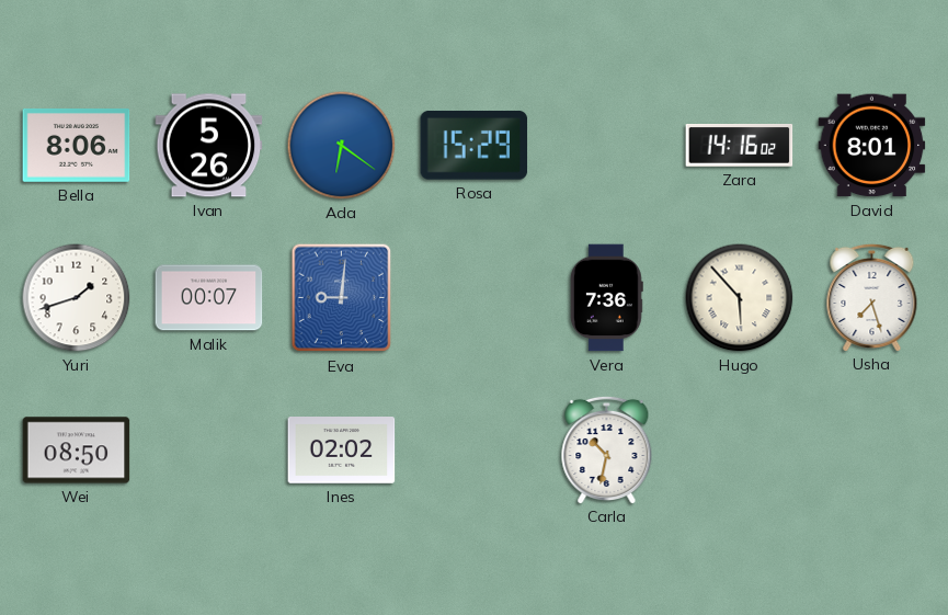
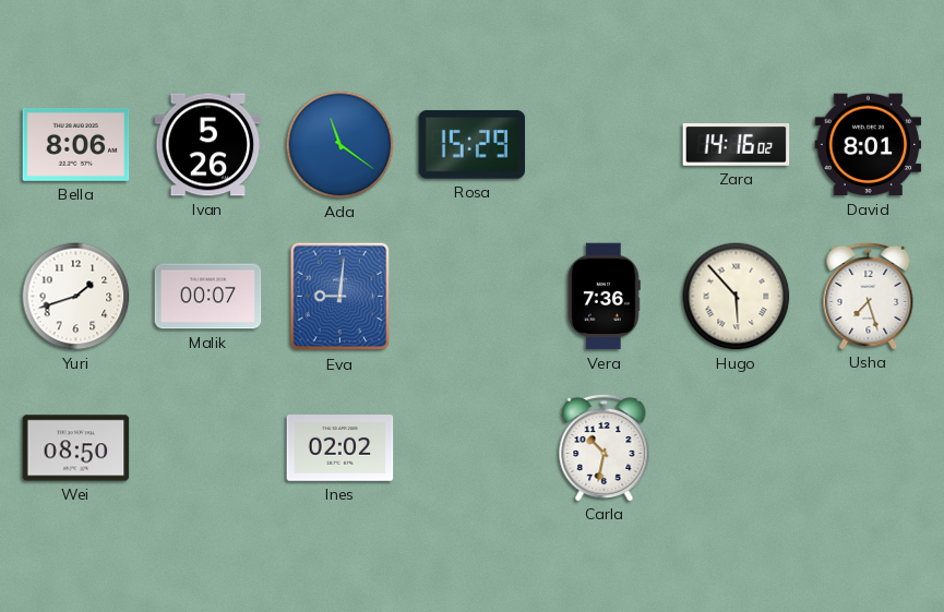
Ada: 6:21 -> 11:21
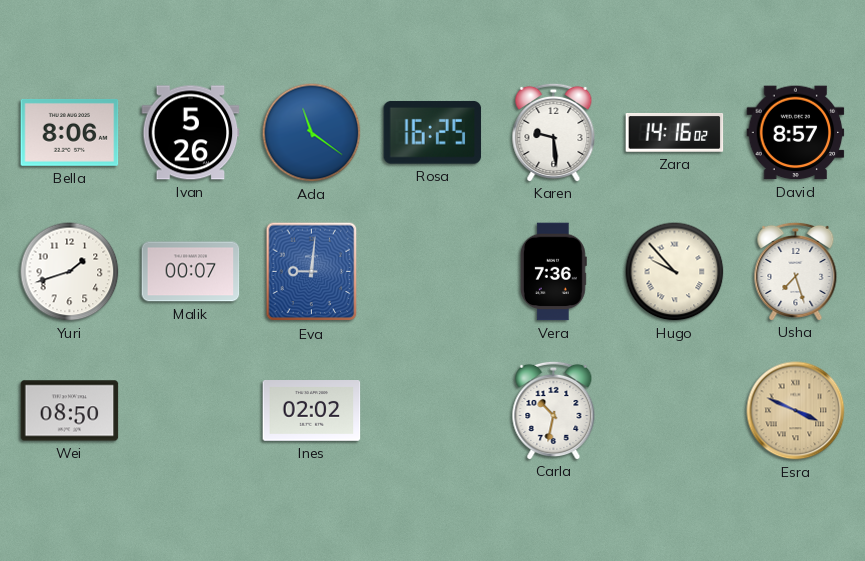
Rosa: 15:29 -> 16:25
Karen: none -> 9:29
David: 8:01 -> 8:57
Hugo: 5:53 -> 9:53
Esra: none -> 3:49
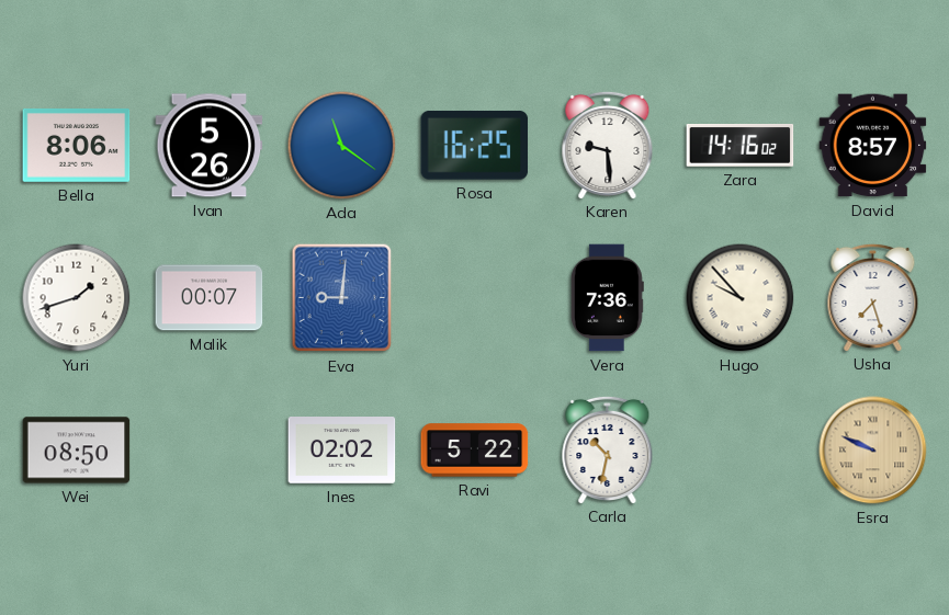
Ravi: none -> 5:22
Esra: 3:49 -> 9:49
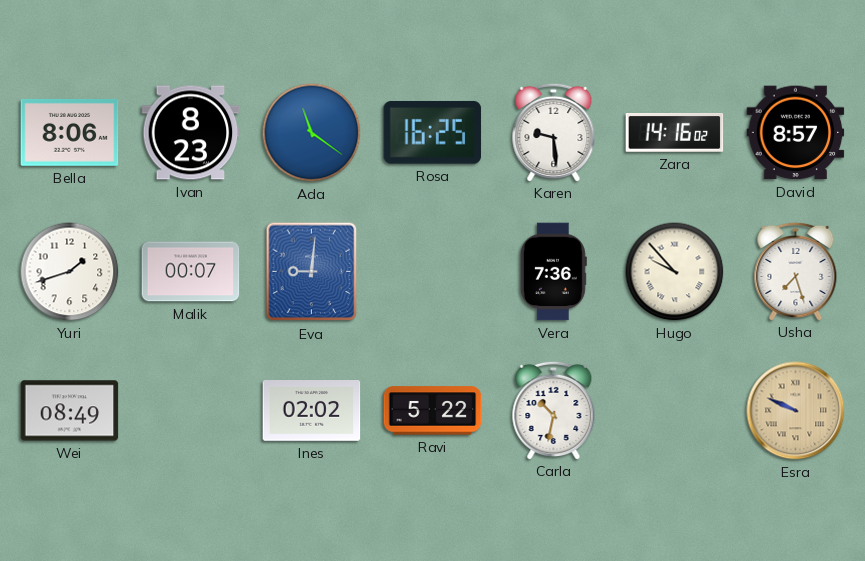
Ivan: 5:26 -> 8:23
Wei: 08:50 -> 08:49
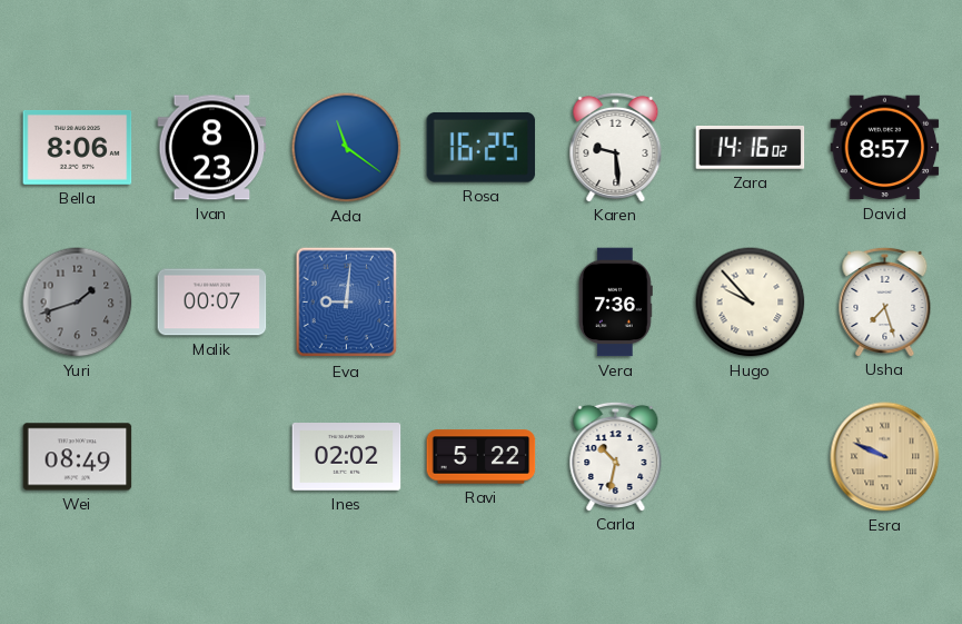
Yuri dial: white -> grey
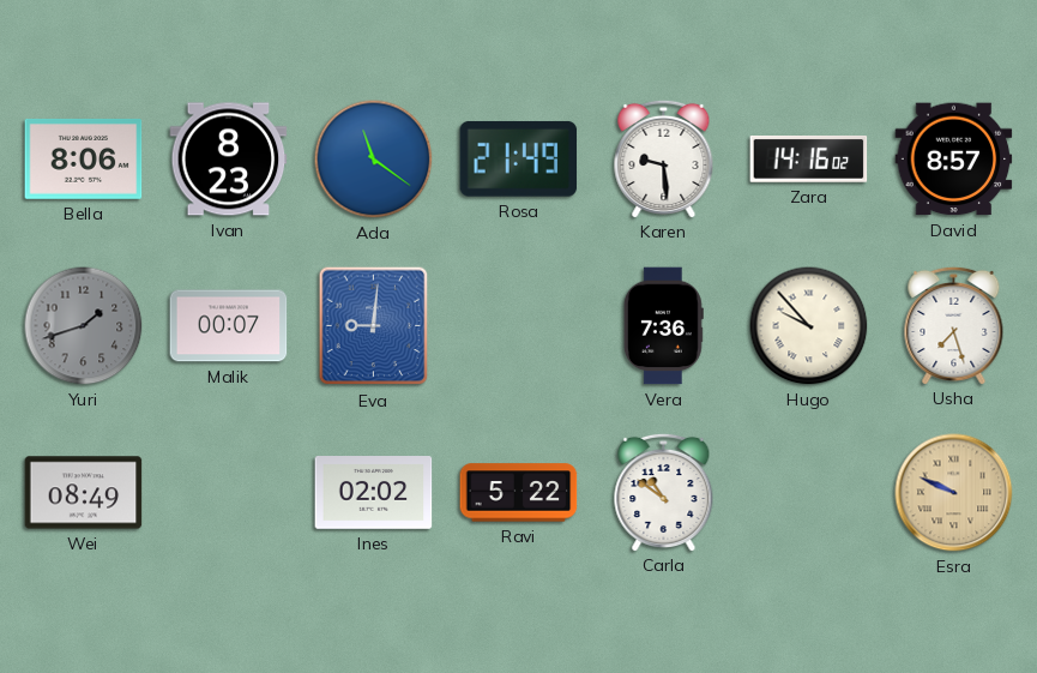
Rosa: 16:25 -> 21:49
Carla: 10:32 -> 10:51
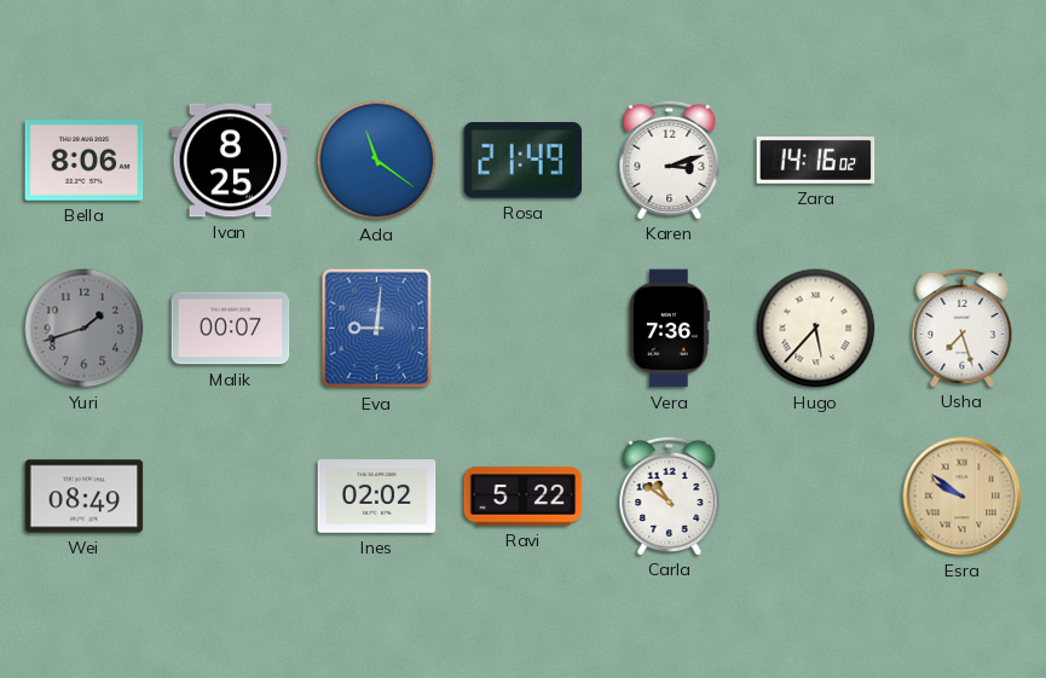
Ivan: 8:23 -> 8:25
Karen: 9:29 -> 3:12
David: 8:57 -> none
Hugo: 9:53 -> 5:37
Esra: 9:49 -> 9:51
